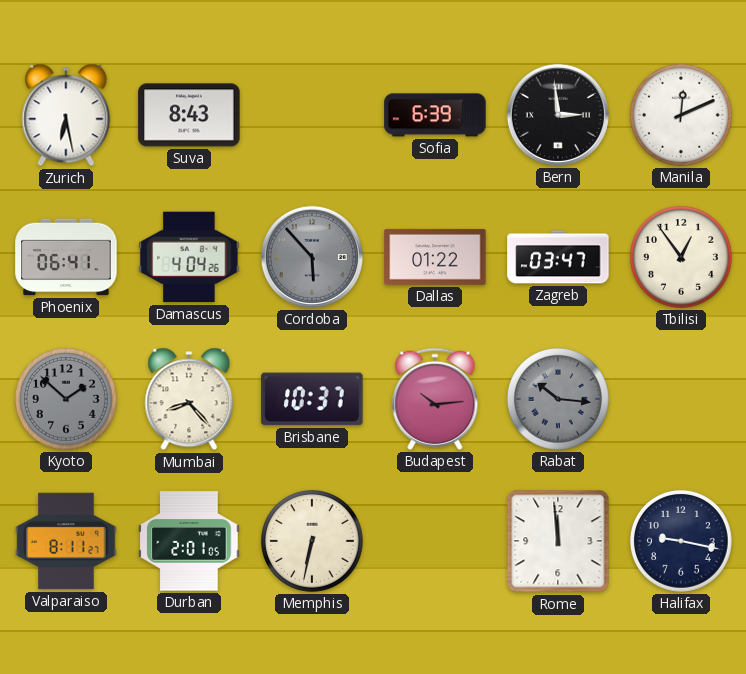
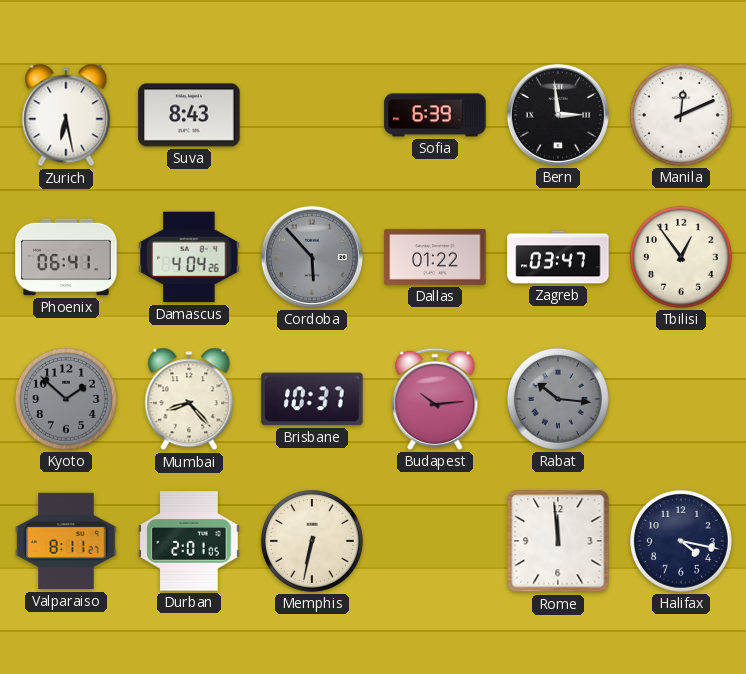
Halifax: 9:17 -> 4:17
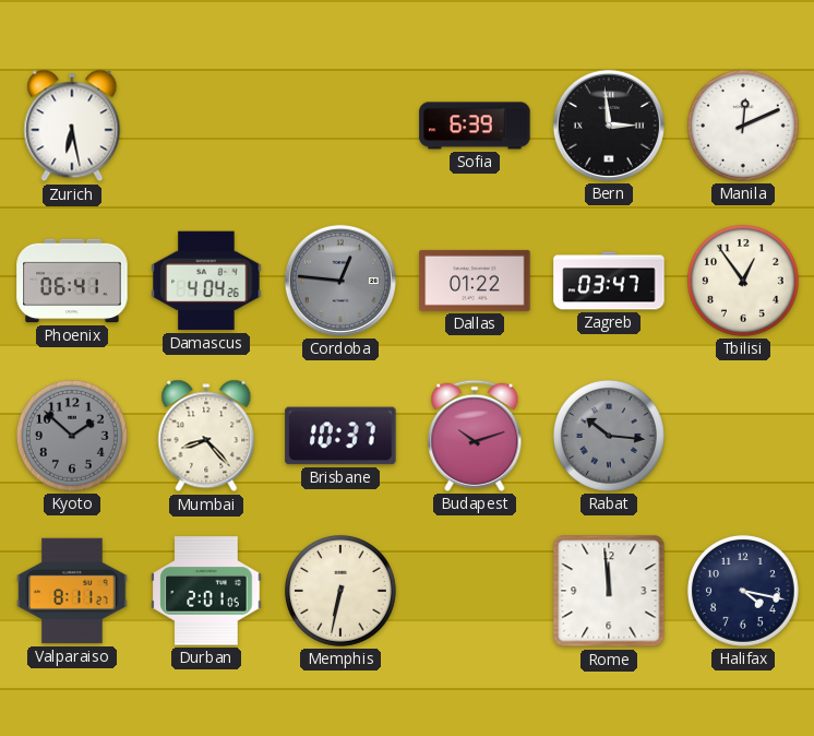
Suva: 8:43 -> none
Cordoba: 5:53 -> 12:46
Budapest: 10:14 -> 10:12
